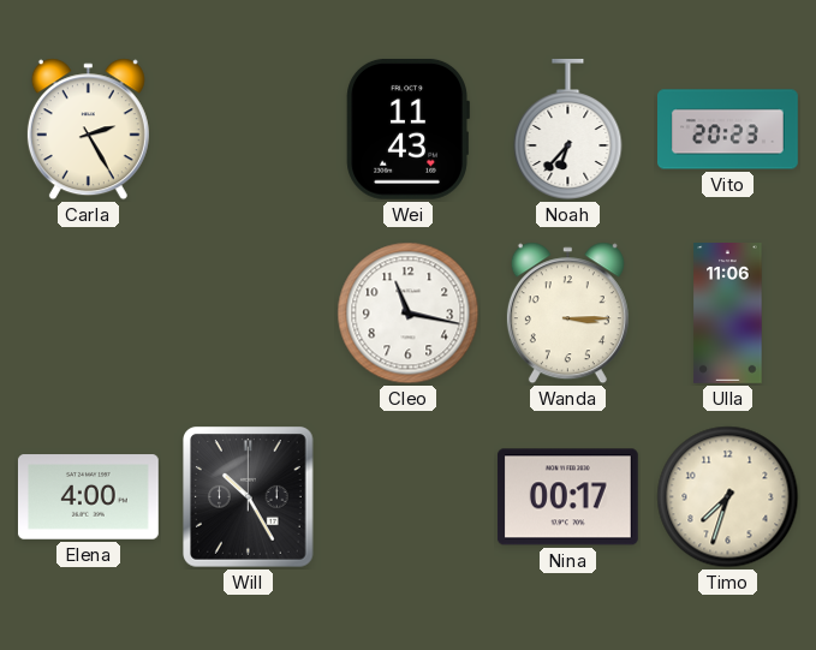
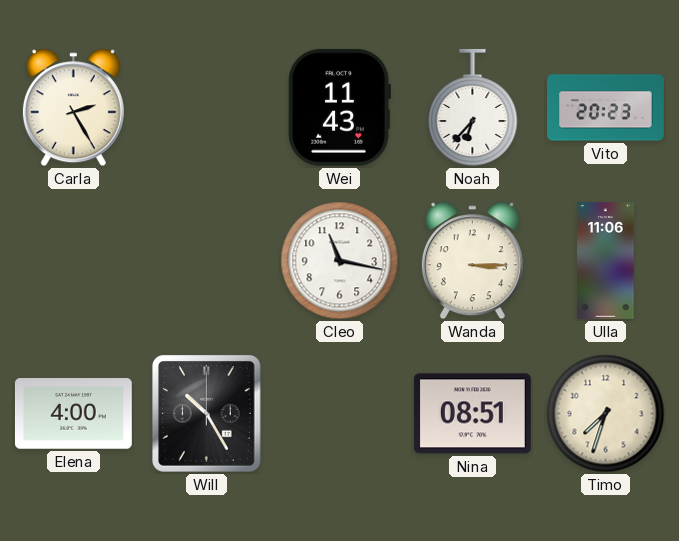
Nina: 00:17 -> 08:51
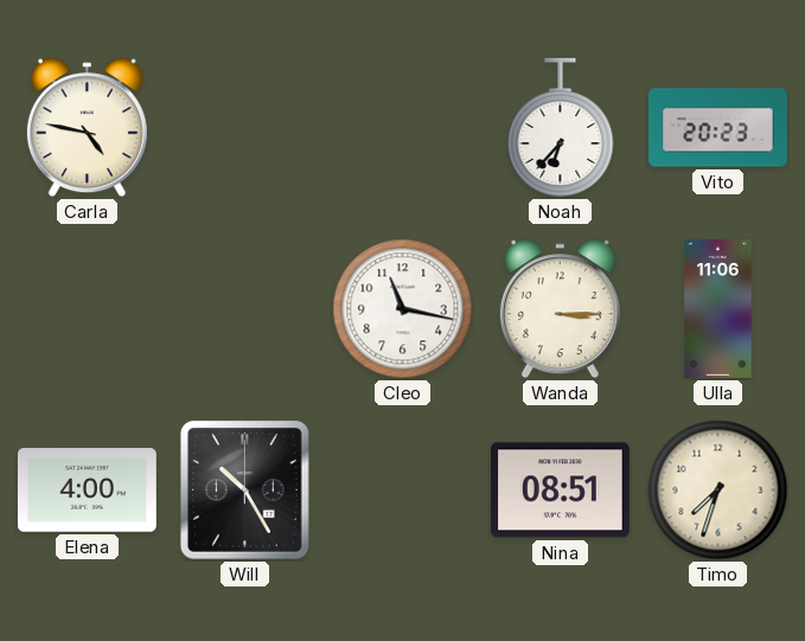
Carla: 2:25 -> 4:47
Wei: 11:43 -> none
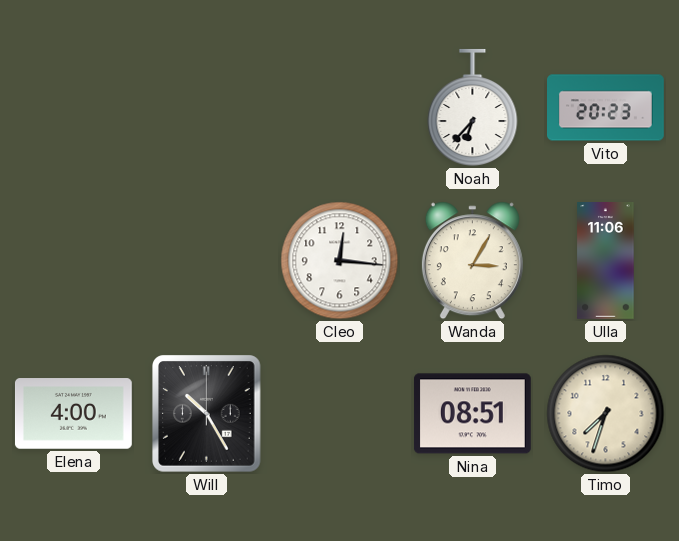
Carla: 4:47 -> none
Cleo: 11:17 -> 12:16
Wanda: 3:15 -> 3:05
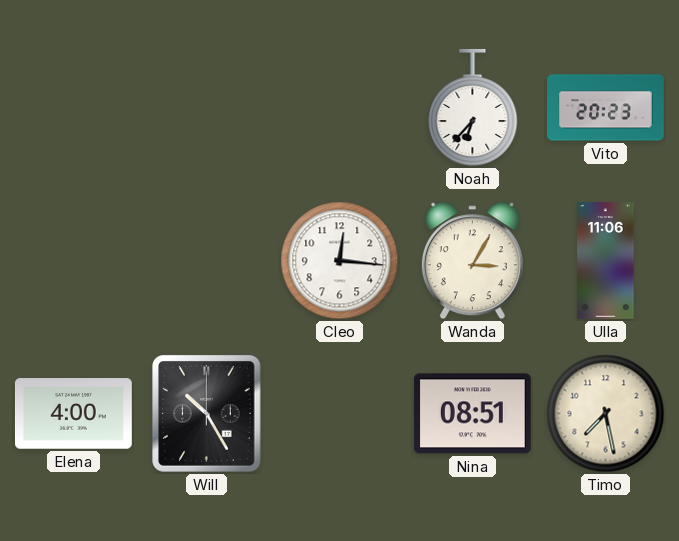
Timo: 7:33 -> 7:28
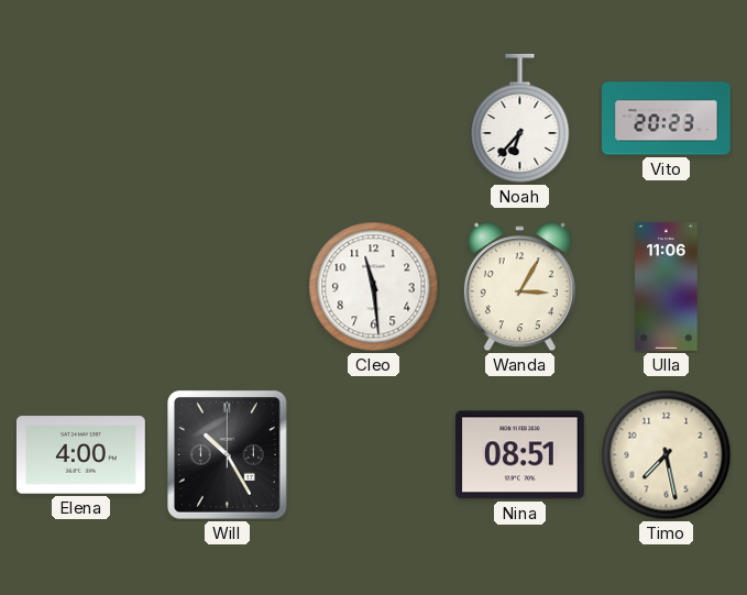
Cleo: 12:16 -> 11:29
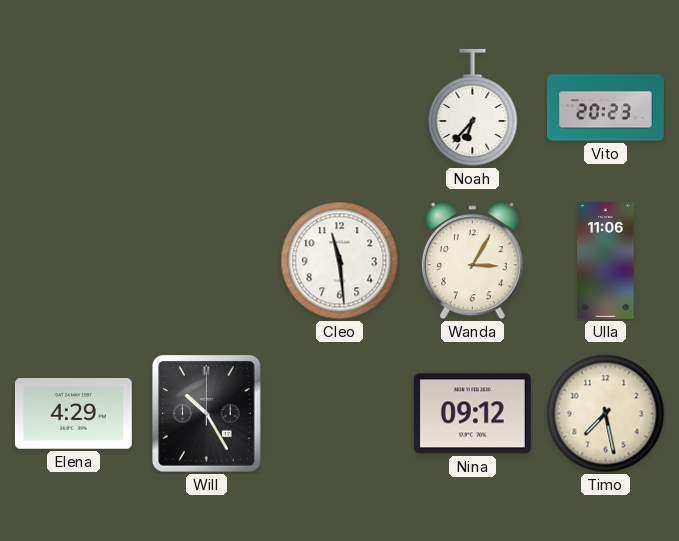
Elena: 4:00 -> 4:29
Nina: 08:51 -> 09:12
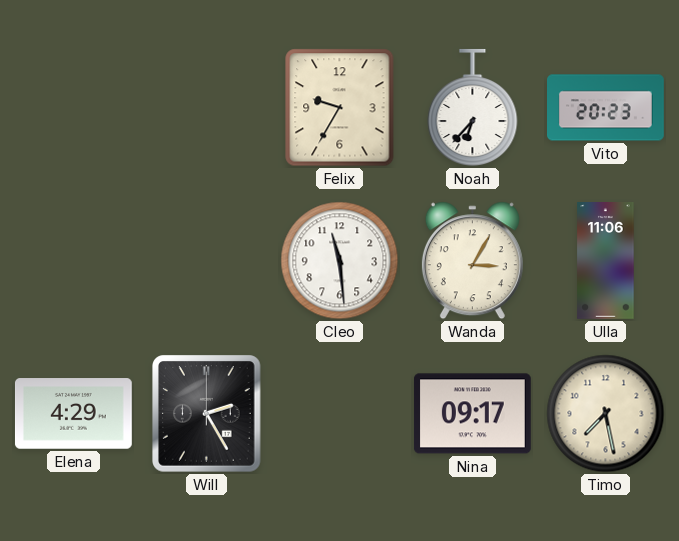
Felix: none -> 9:35
Will: 10:25 -> 2:25
Nina: 09:12 -> 09:17
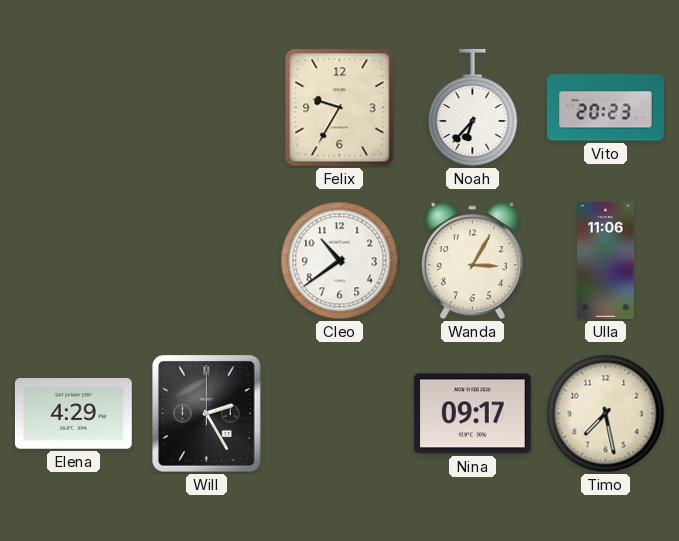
Cleo: 11:29 -> 10:39
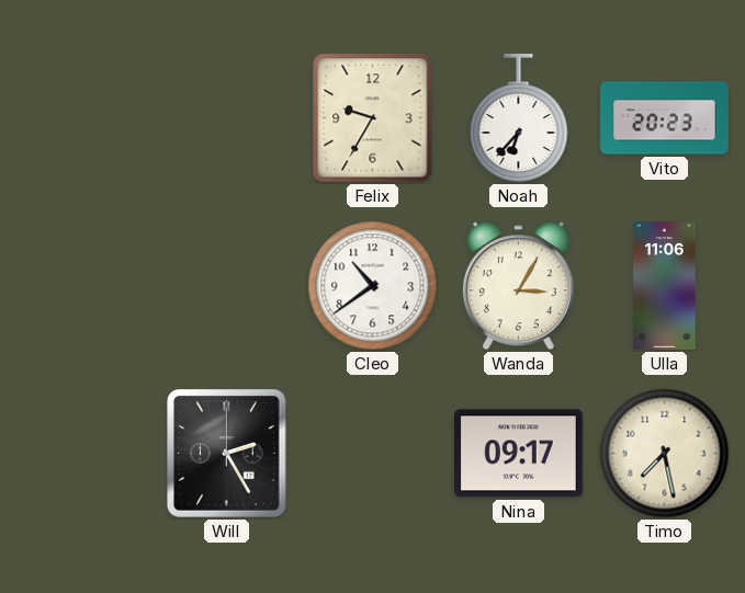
Elena: 4:29 -> none
